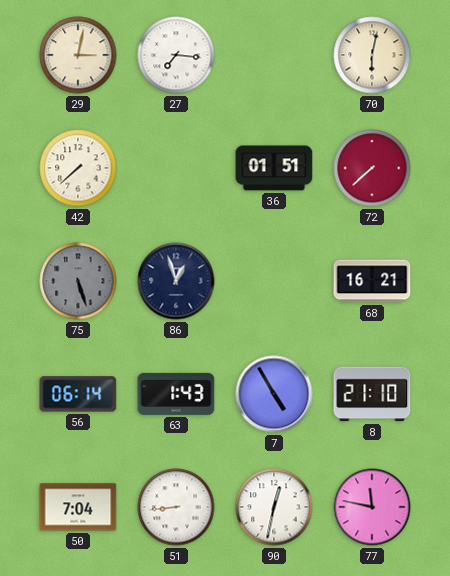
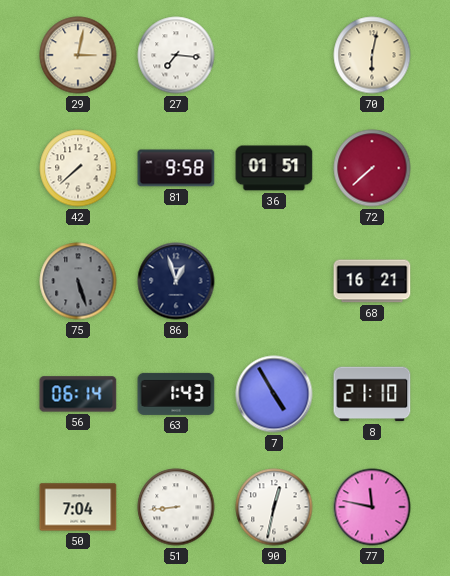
81: none -> 9:58
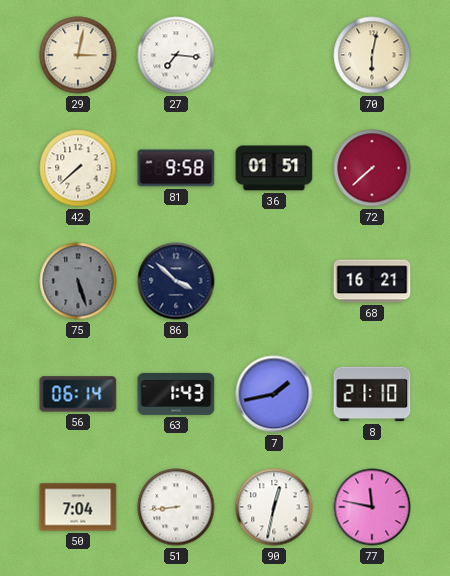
86: 12:57 -> 3:52
7: 4:55 -> 1:43
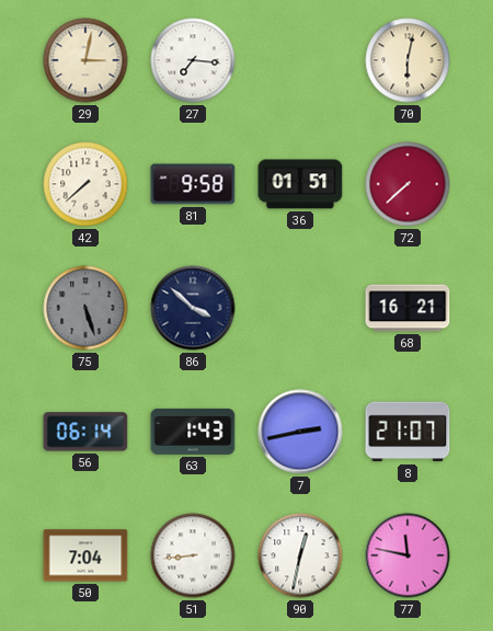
7: 1:43 -> 2:43
8: 21:10 -> 21:07
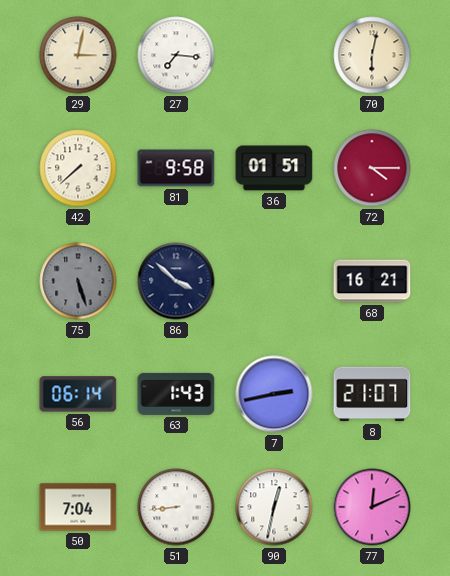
72: 7:38 -> 4:15
77: 11:47 -> 12:11
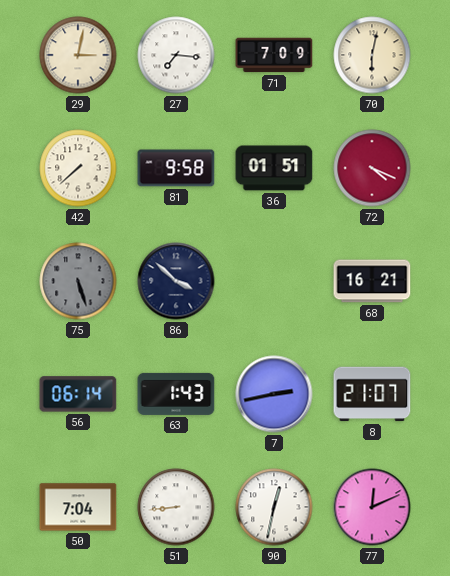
71: none -> 7:09
72: 4:15 -> 4:19
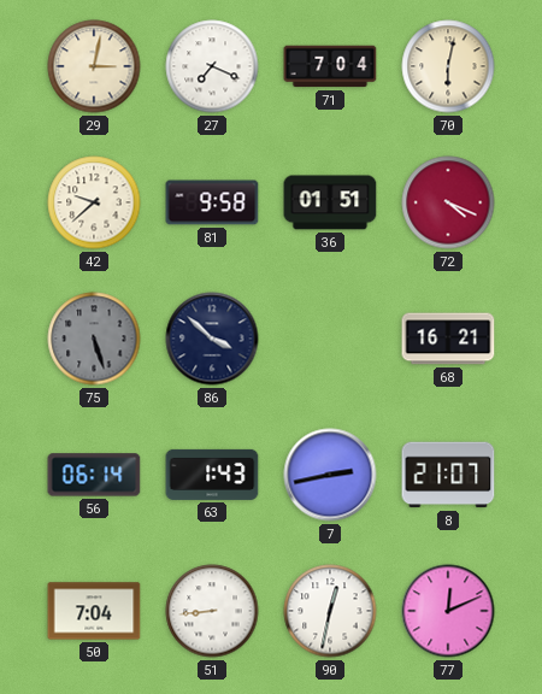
27: 7:16 -> 7:19
71: 7:09 -> 7:04
42: 7:38 -> 9:38
